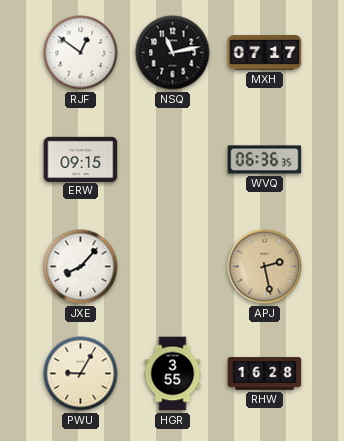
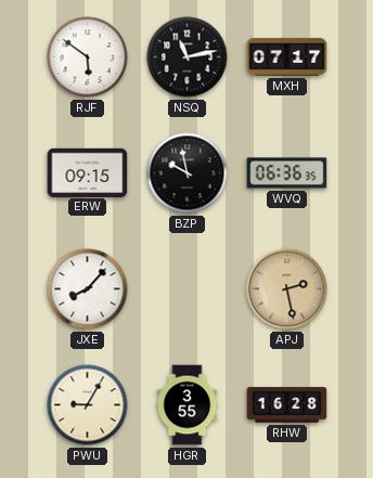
RJF: 12:51 -> 5:51
BZP: none -> 9:58
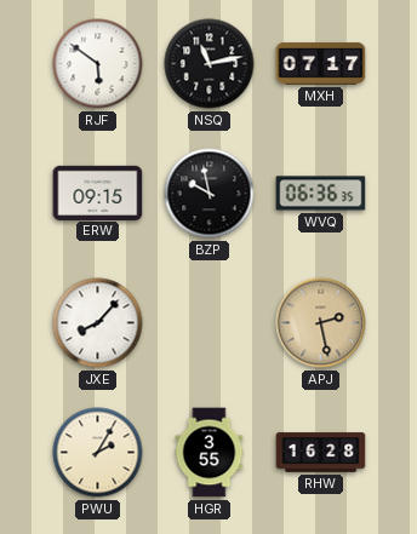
PWU: 9:05 -> 2:05
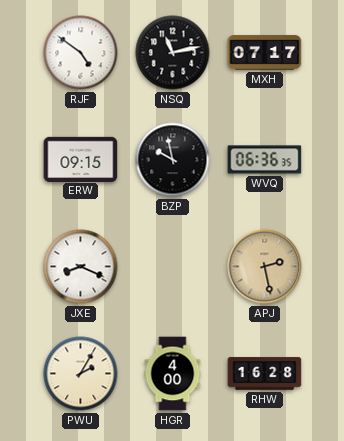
RJF: 5:51 -> 4:51
JXE: 8:07 -> 8:19
HGR: 3:55 -> 4:00
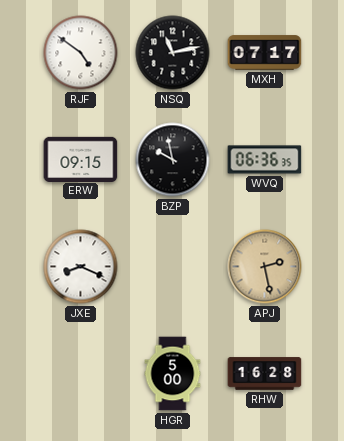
PWU: 2:05 -> none
HGR: 4:00 -> 5:00
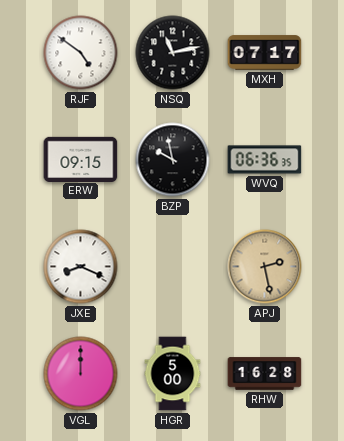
VGL: none -> 12:00
